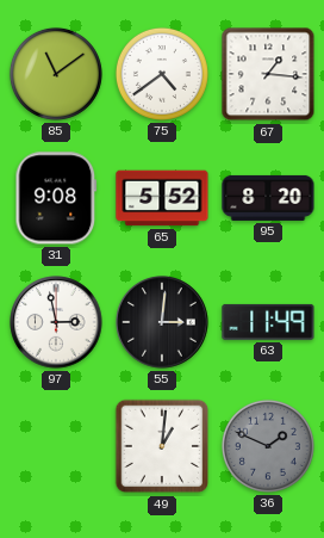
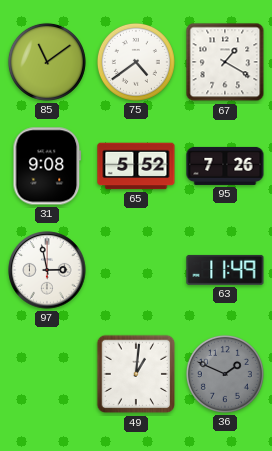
67: 1:16 -> 1:20
95: 8:20 -> 7:26
55: 3:01 -> none
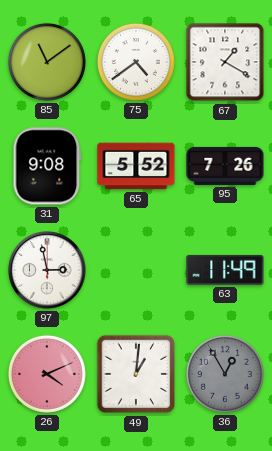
26: none -> 4:11
36: 1:49 -> 12:55
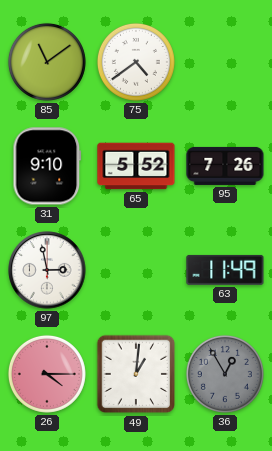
67: 1:20 -> none
31: 9:08 -> 9:10
26: 4:11 -> 4:15
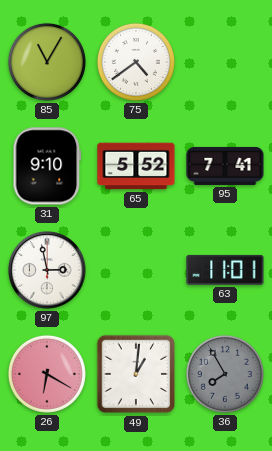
85: 11:09 -> 11:05
95: 7:26 -> 7:41
63: 11:49 -> 11:01
26: 4:15 -> 6:20
36: 12:55 -> 7:55
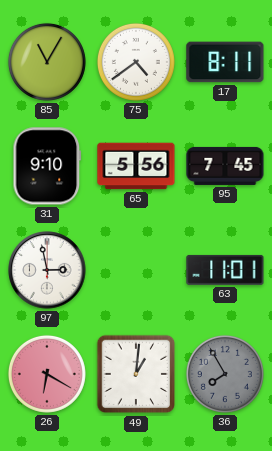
17: none -> 8:11
65: 5:52 -> 5:56
95: 7:41 -> 7:45
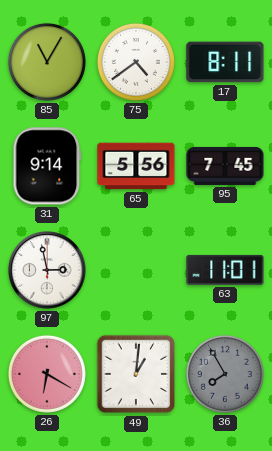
31: 9:10 -> 9:14
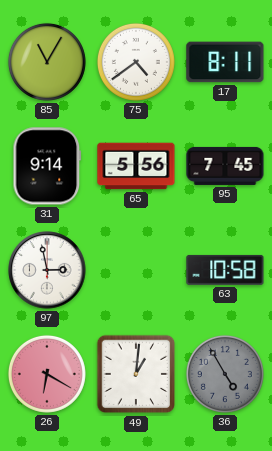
63: 11:01 -> 10:58
36: 7:55 -> 4:55
